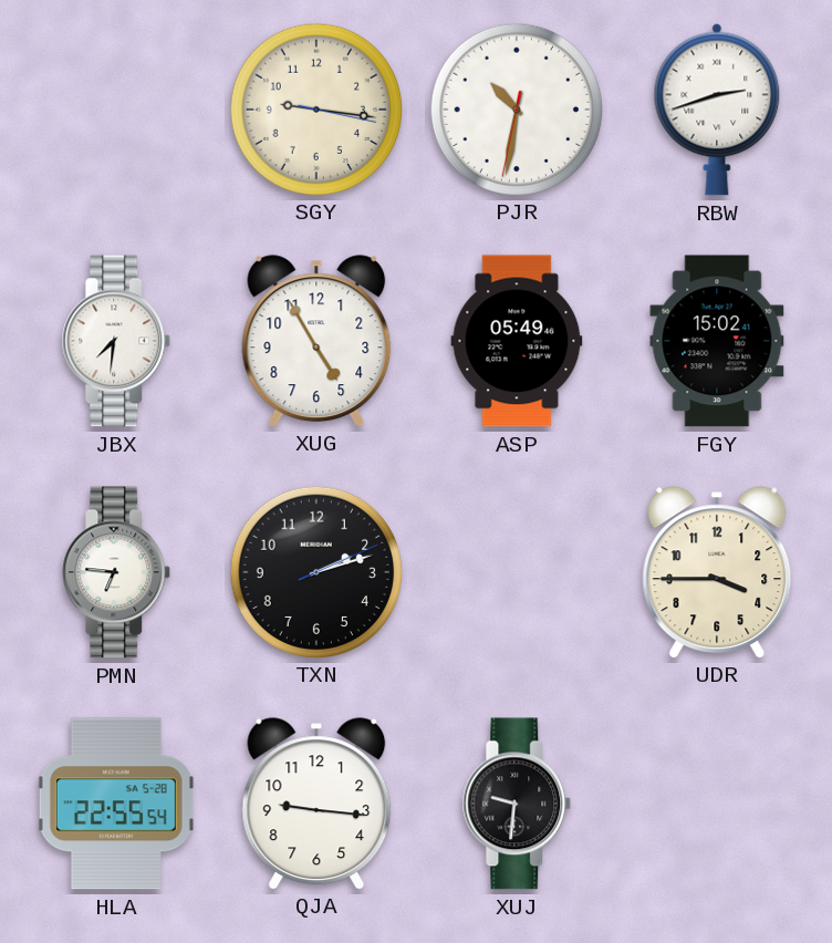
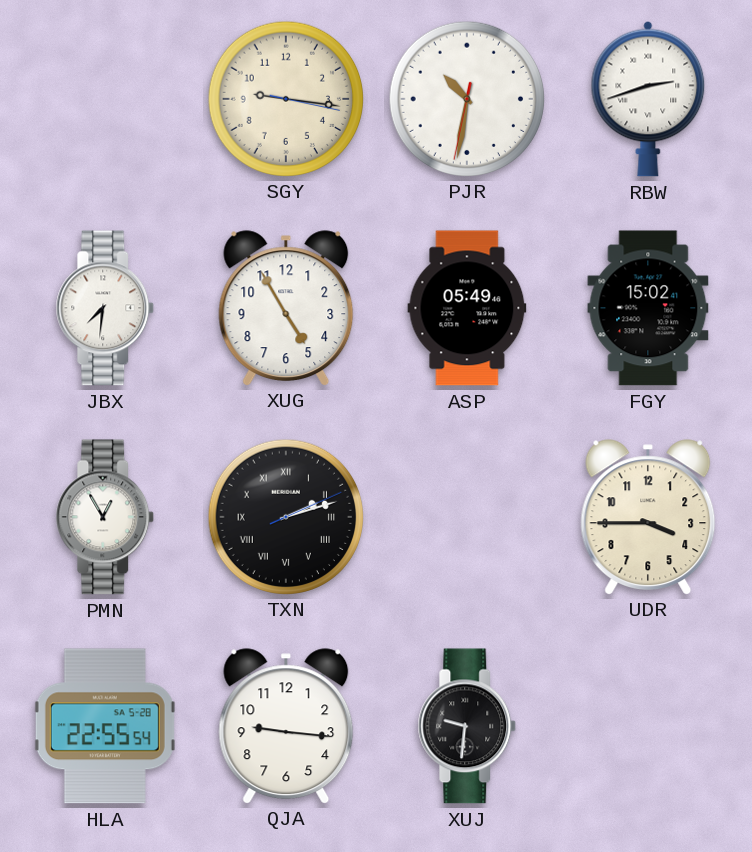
PMN: 6:46 -> 12:55
TXN numerals: Arabic -> Roman
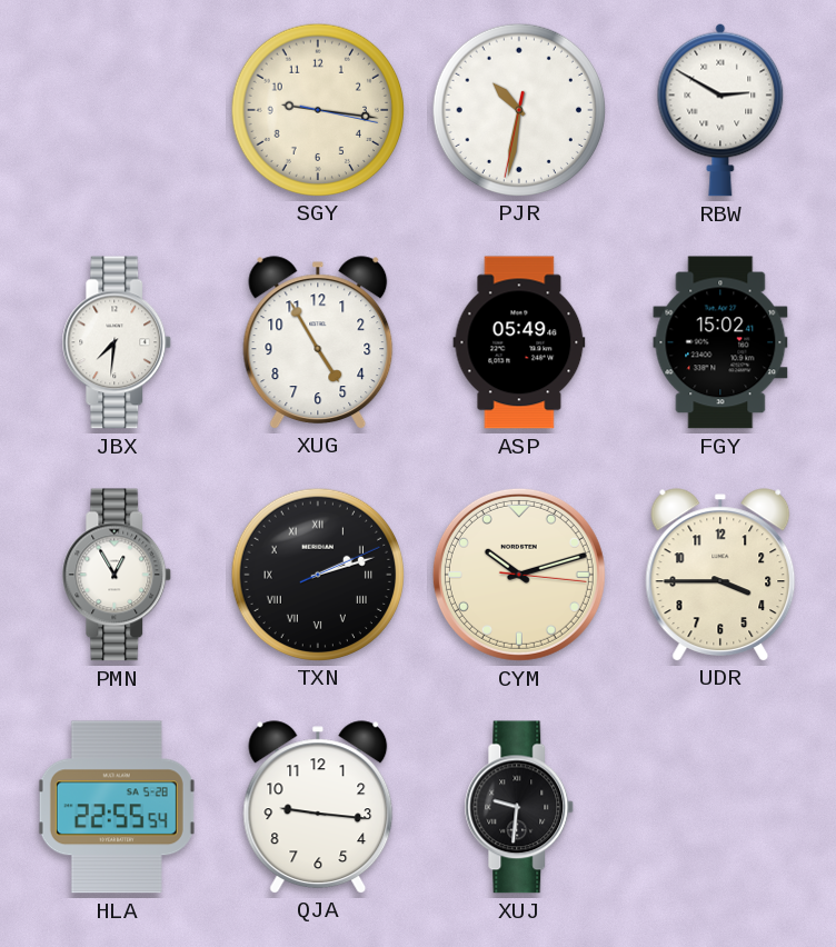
RBW: 2:42 -> 2:50
CYM: none -> 10:12
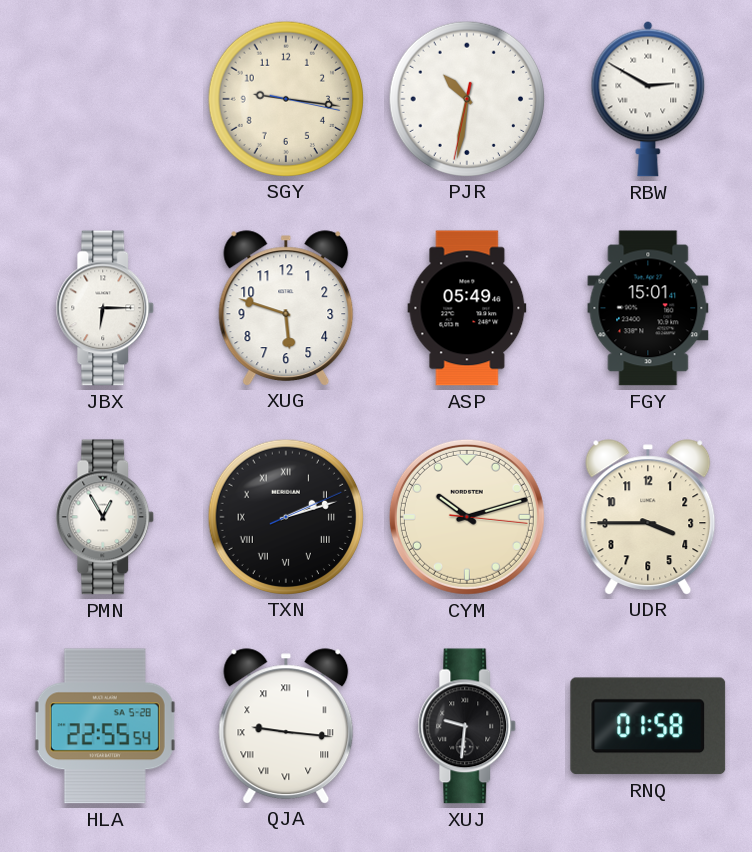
JBX: 7:31 -> 6:15
XUG: 4:55 -> 5:48
FGY: 15:02 -> 15:01
QJA numerals: Arabic -> Roman
RNQ: none -> 01:58
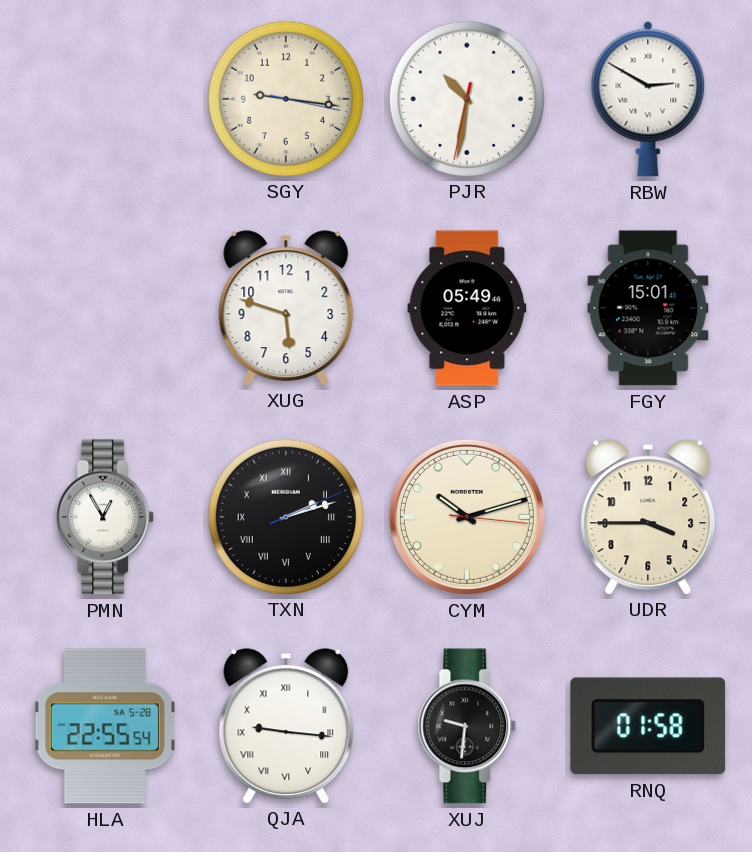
JBX: 6:15 -> none
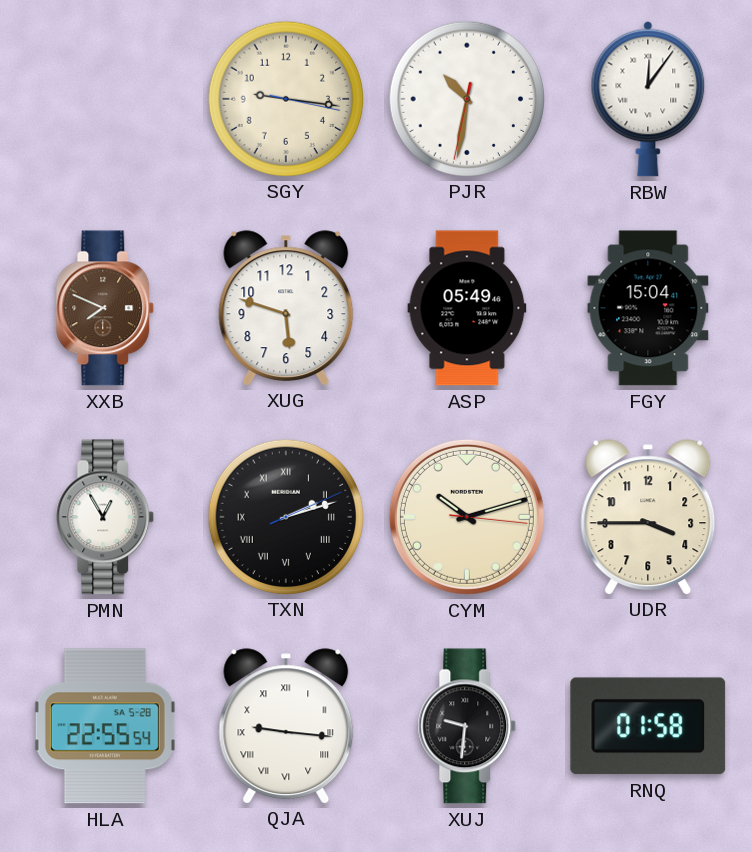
RBW: 2:50 -> 12:06
XXB: none -> 7:49
FGY: 15:01 -> 15:04
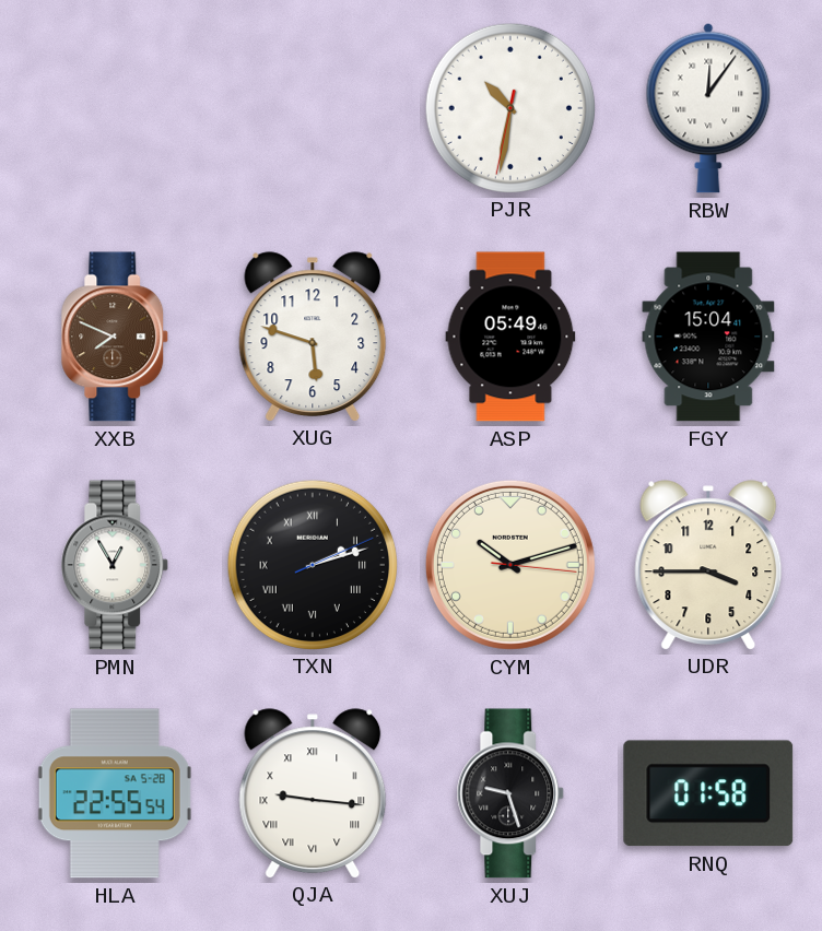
SGY: 9:16 -> none
XUJ: 9:31 -> 9:27
